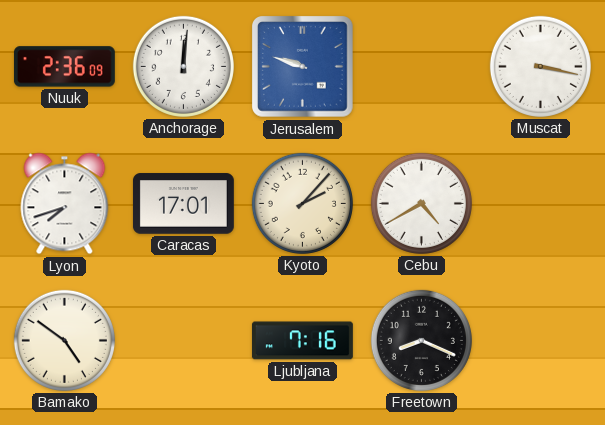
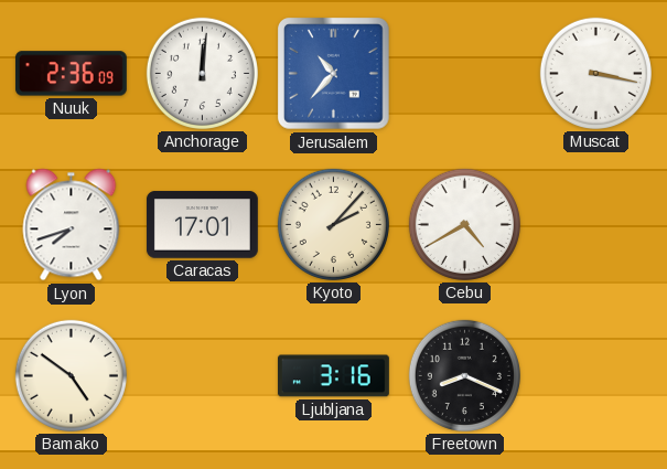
Jerusalem: 9:48 -> 10:37
Ljubljana: 7:16 -> 3:16
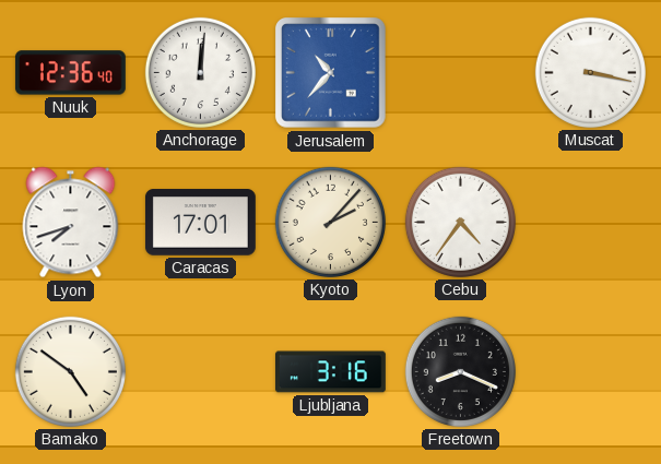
Nuuk: 2:36 -> 12:36
Cebu: 4:40 -> 4:36
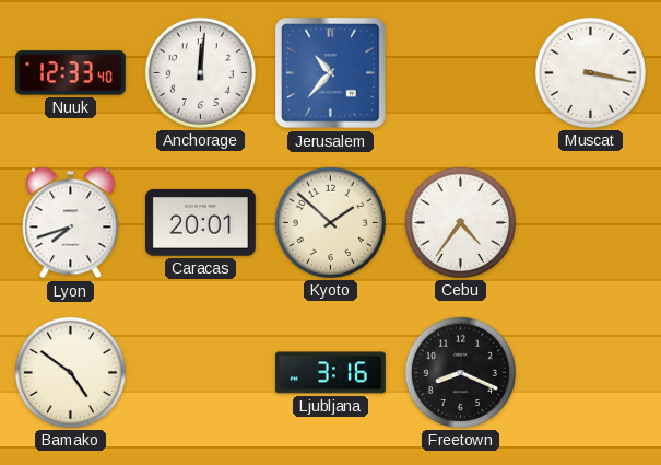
Nuuk: 12:36 -> 12:33
Caracas: 17:01 -> 20:01
Kyoto: 2:07 -> 1:52
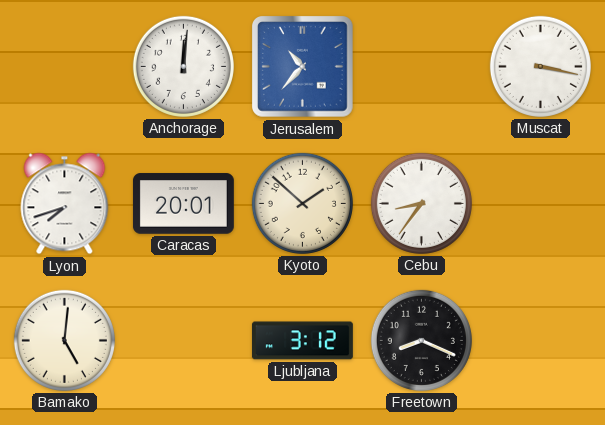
Nuuk: 12:33 -> none
Cebu: 4:36 -> 8:36
Bamako: 4:51 -> 5:01
Ljubljana: 3:16 -> 3:12
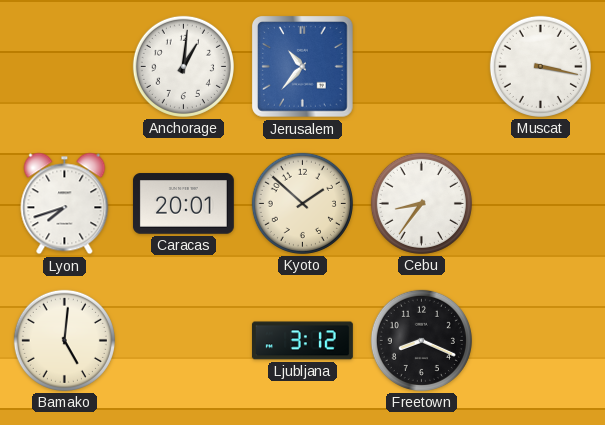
Anchorage: 12:01 -> 1:01
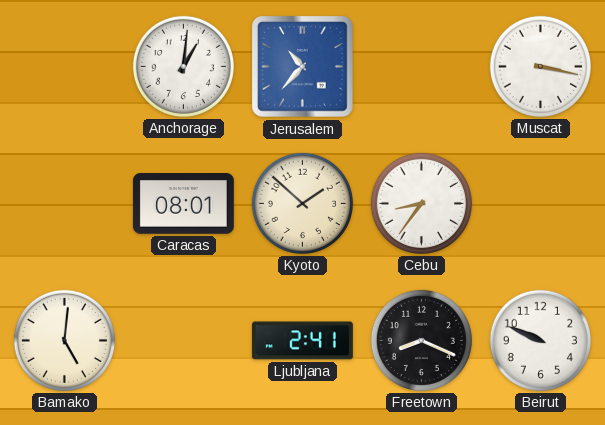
Lyon: 7:42 -> none
Caracas: 20:01 -> 08:01
Ljubljana: 3:12 -> 2:41
Beirut: none -> 9:49
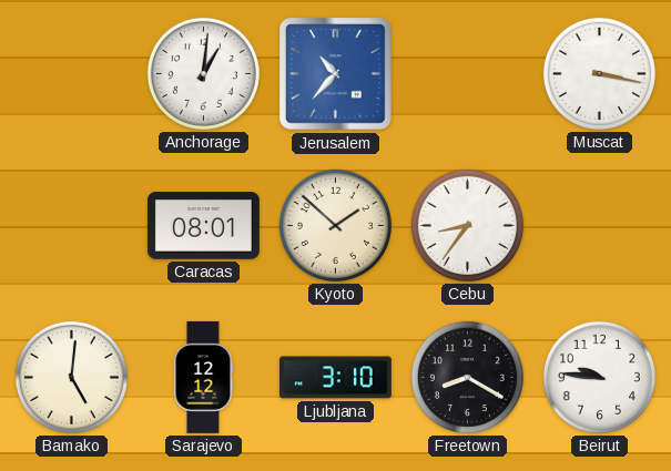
Sarajevo: none -> 12:12
Ljubljana: 2:41 -> 3:10
Freetown: 8:19 -> 8:20
Beirut: 9:49 -> 9:46
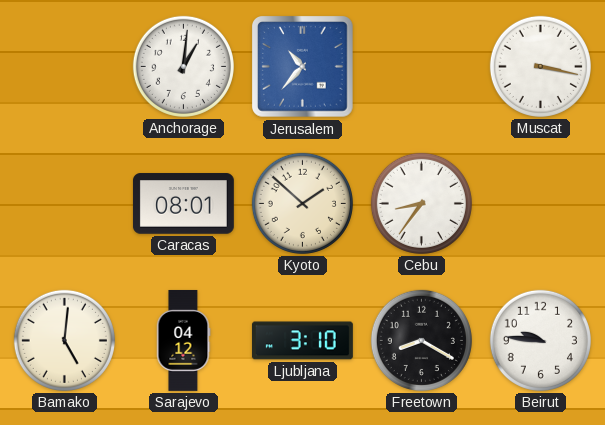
Sarajevo: 12:12 -> 04:12
